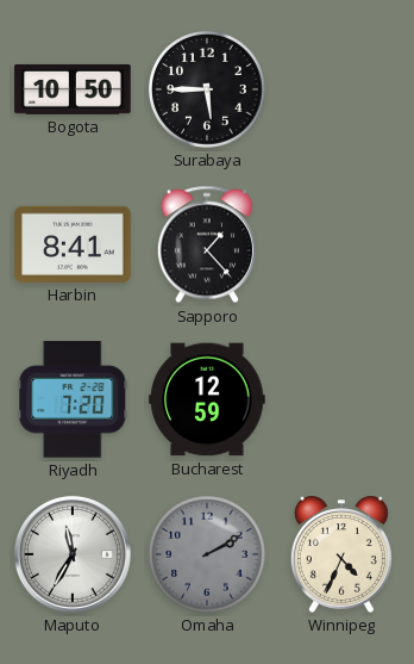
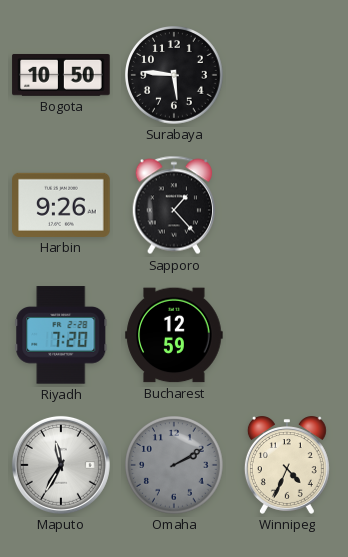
Surabaya: 5:45 -> 5:46
Harbin: 8:41 -> 9:26
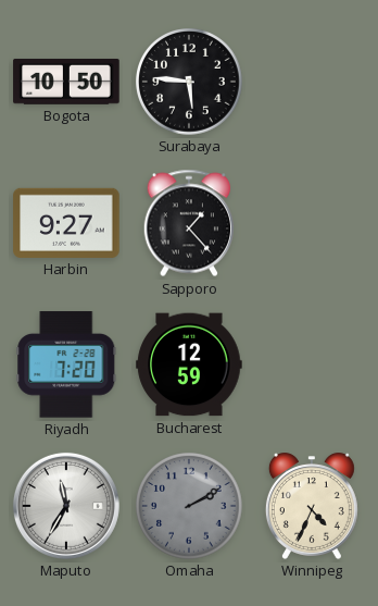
Harbin: 9:26 -> 9:27
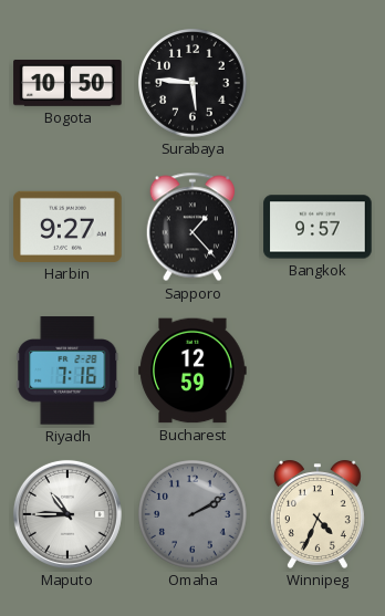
Bangkok: none -> 9:57
Riyadh: 7:20 -> 7:16
Maputo: 11:35 -> 10:45
